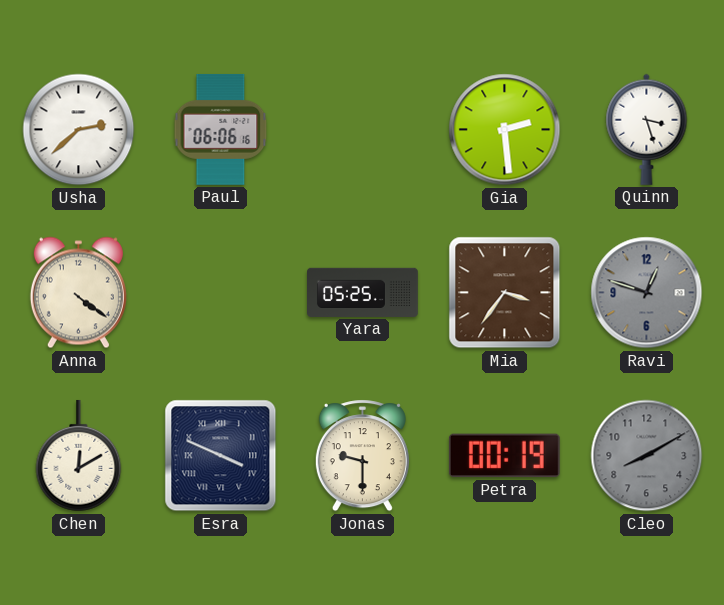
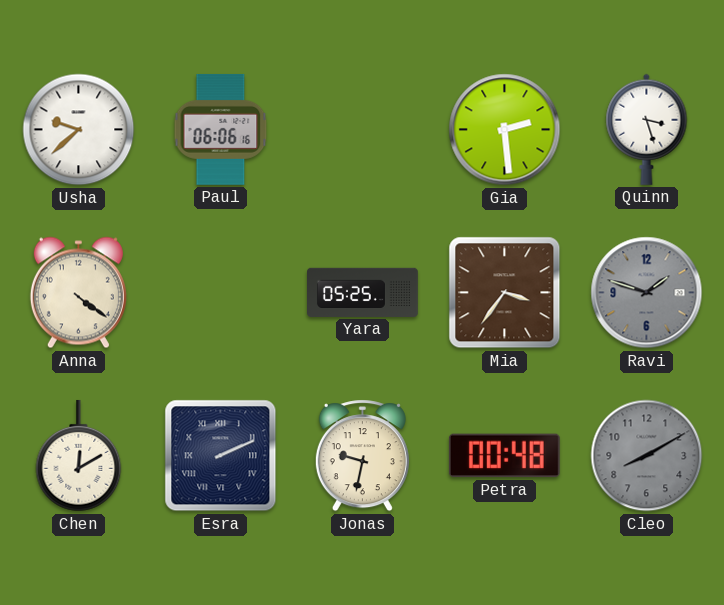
Usha: 2:38 -> 9:38
Ravi: 12:48 -> 1:48
Esra: 3:49 -> 2:11
Jonas: 9:30 -> 9:32
Petra: 00:19 -> 00:48
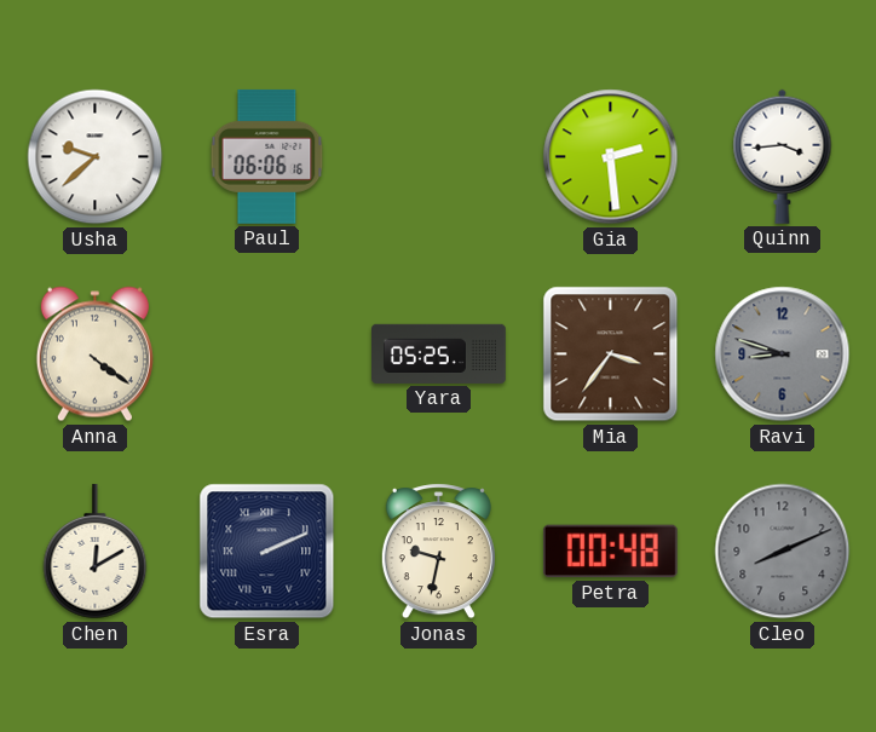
Quinn: 3:27 -> 3:44
Ravi: 1:48 -> 8:48
Cleo: 8:10 -> 8:11
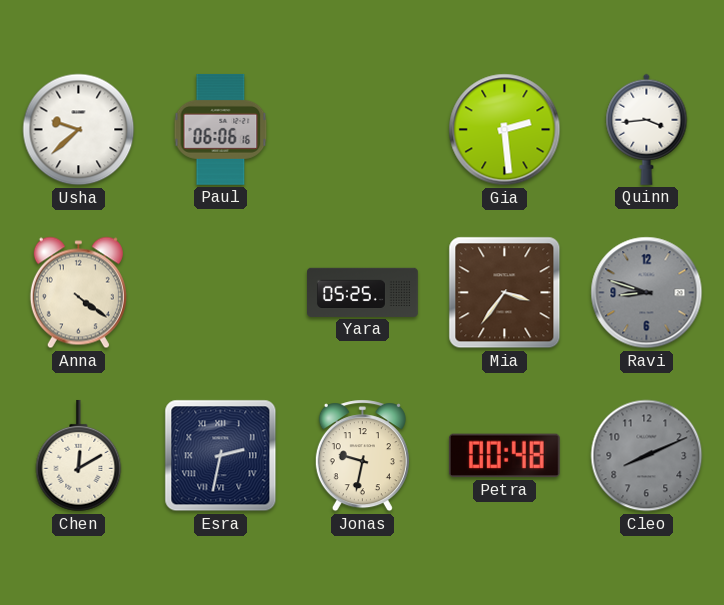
Esra: 2:11 -> 2:32
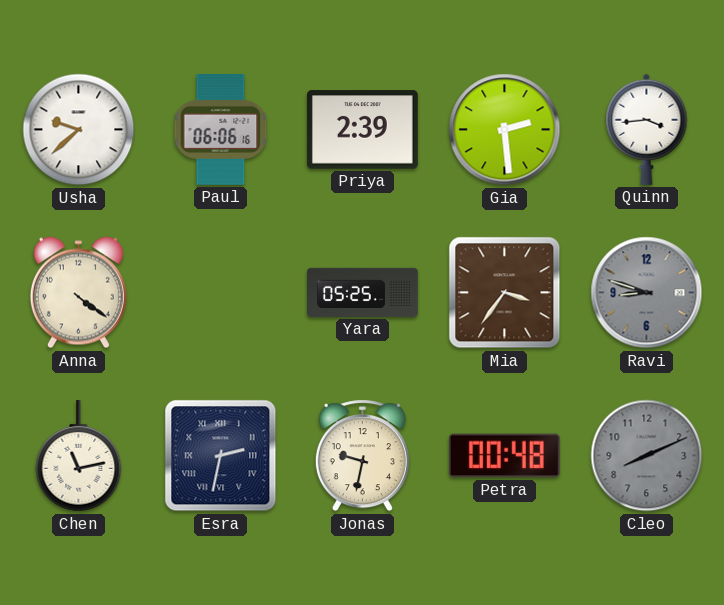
Priya: none -> 2:39
Chen: 12:10 -> 11:13
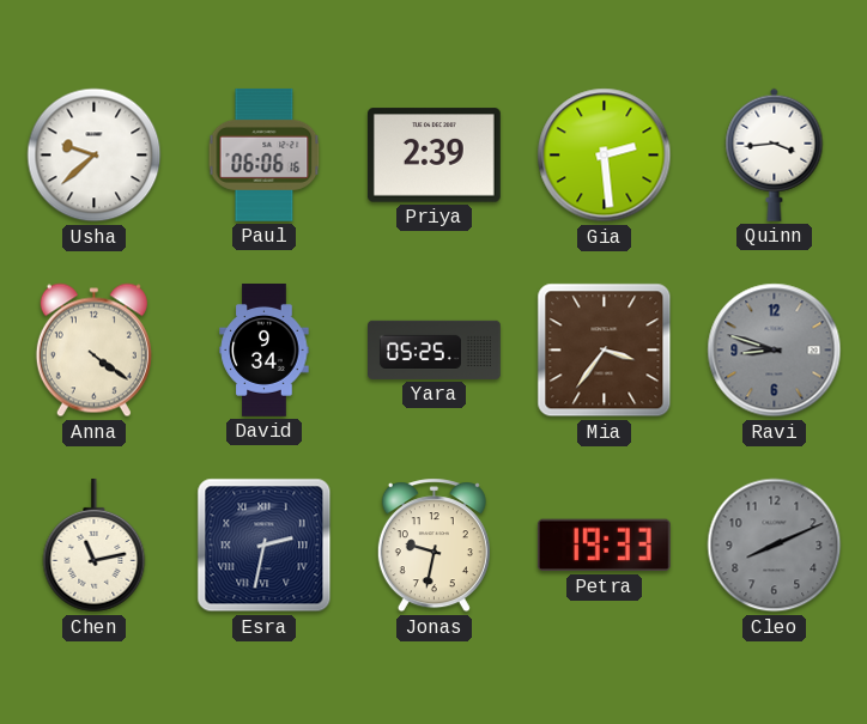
David: none -> 9:34
Petra: 00:48 -> 19:33
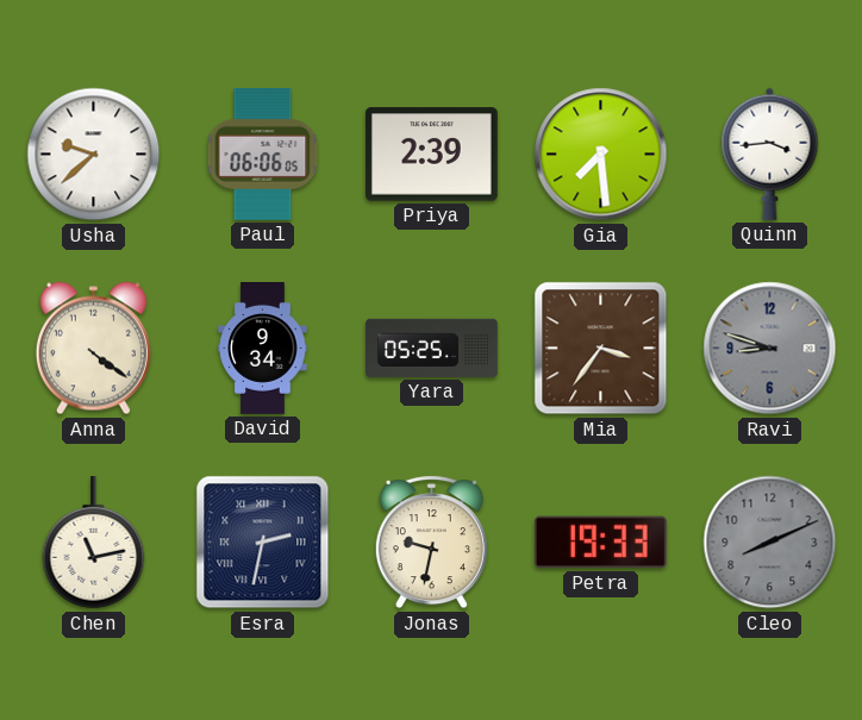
Paul: 06:06:16 -> 06:06:05
Gia: 2:29 -> 7:29
